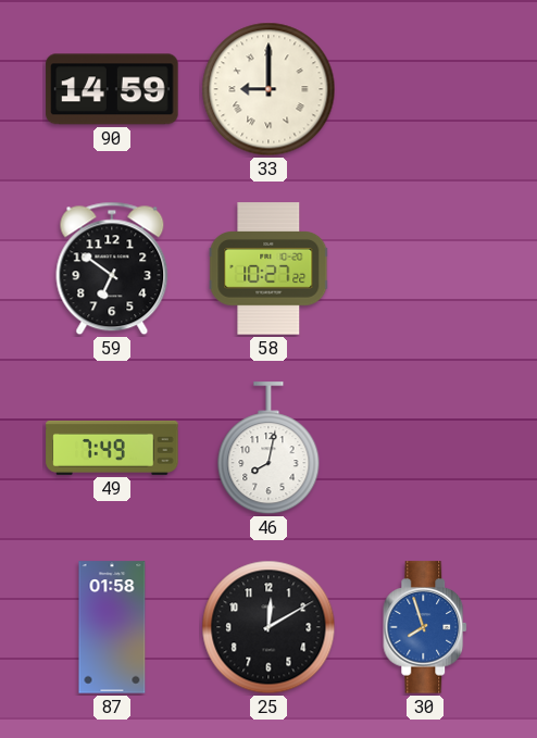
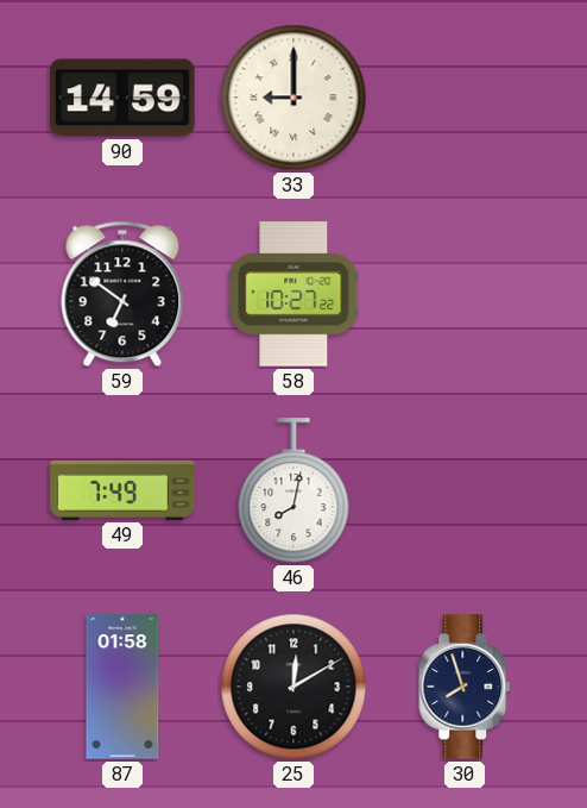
30 dial: blue -> navy
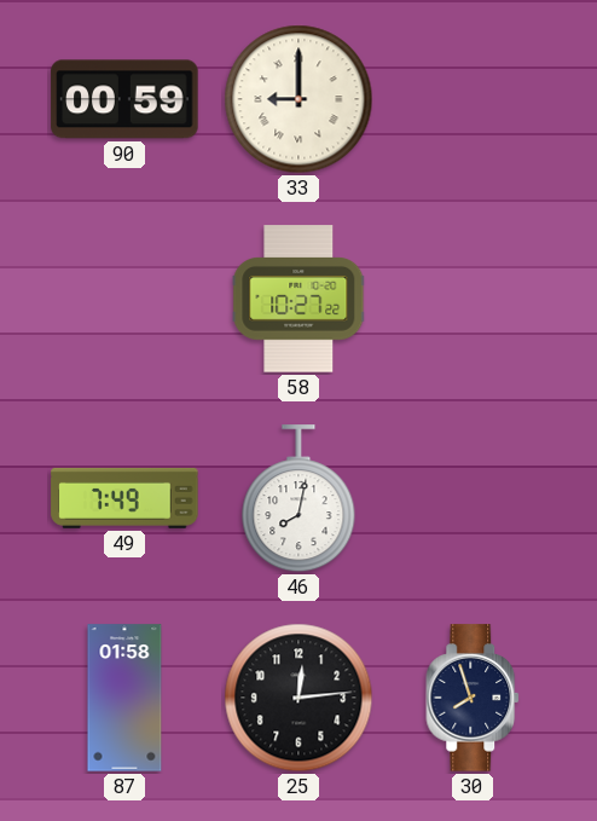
90: 14:59 -> 00:59
59: 6:51 -> none
25: 12:10 -> 12:14
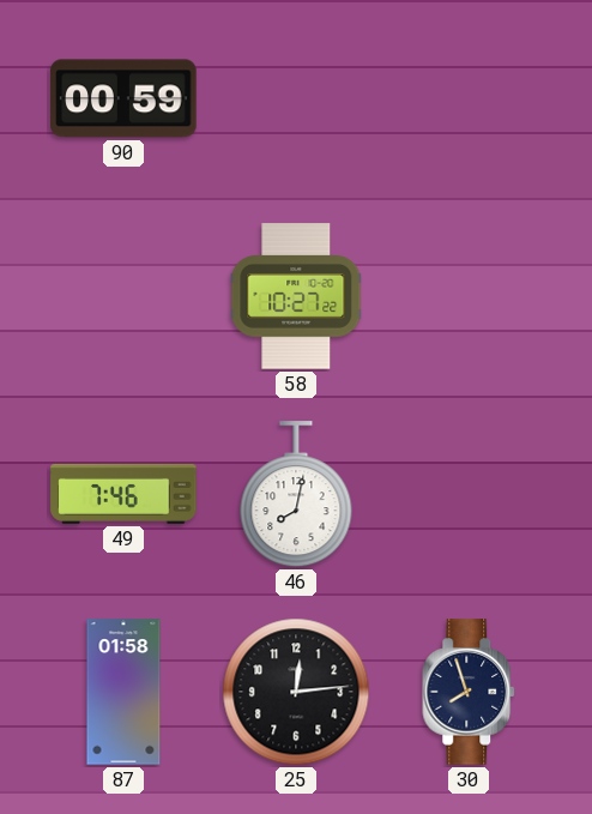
33: 9:00 -> none
49: 7:49 -> 7:46
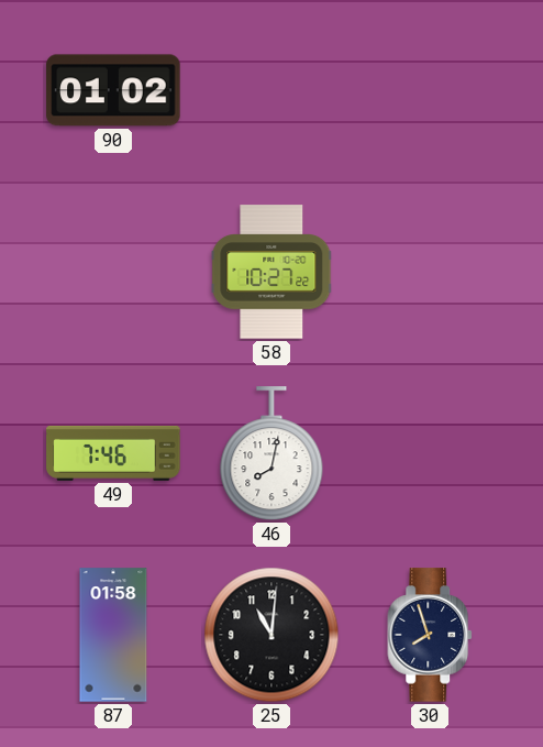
90: 00:59 -> 01:02
25: 12:14 -> 11:01
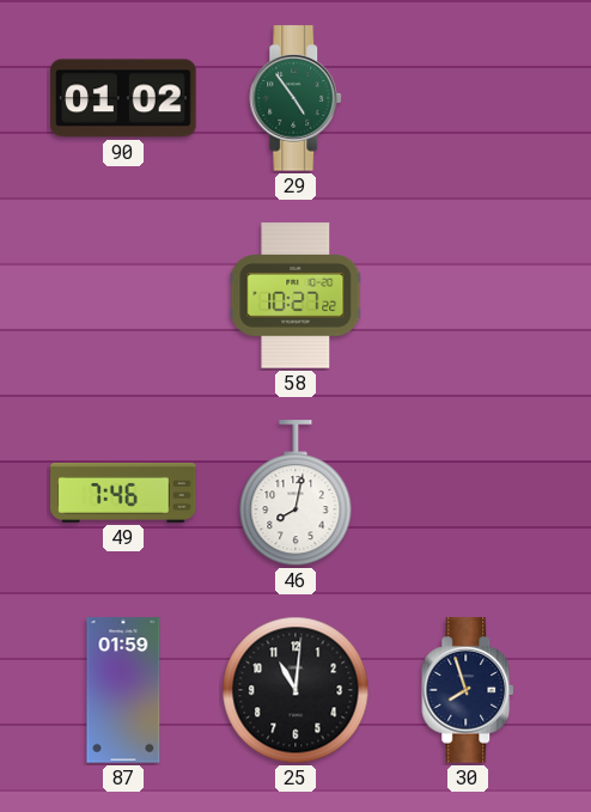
29: none -> 4:54
87: 01:58 -> 01:59
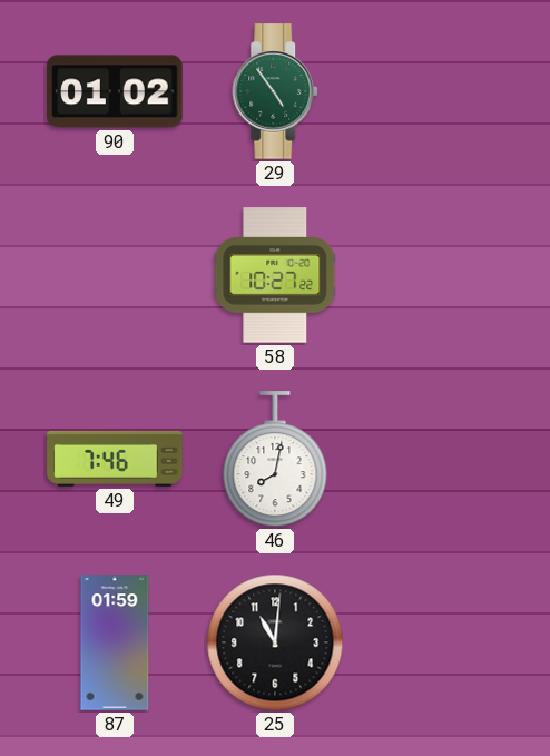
30: 7:57 -> none
